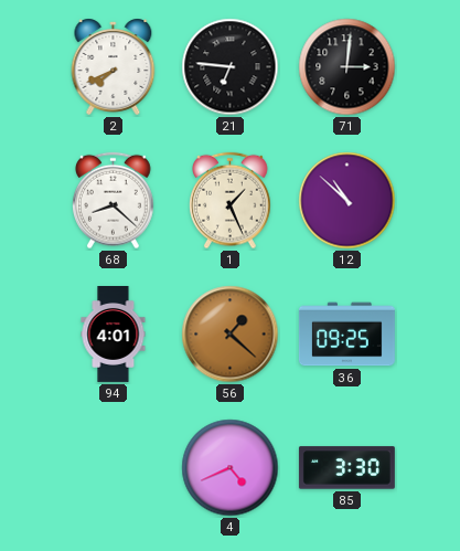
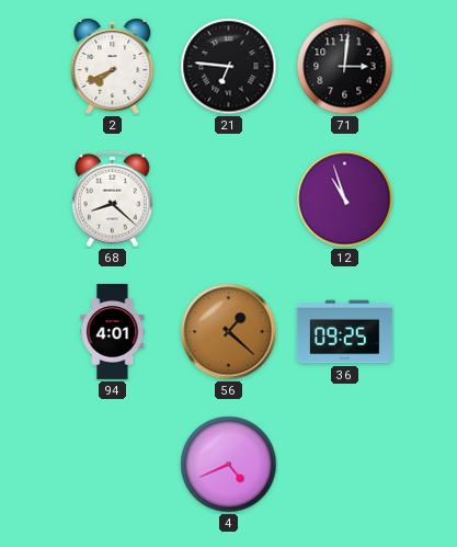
1: 1:26 -> none
12: 10:52 -> 10:57
85: 3:30 -> none
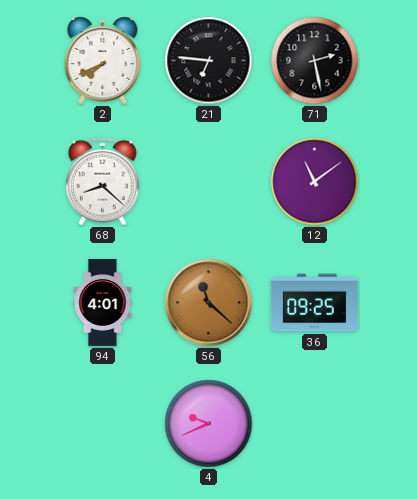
71: 3:01 -> 2:28
12: 10:57 -> 11:09
56: 1:22 -> 11:22
4: 4:41 -> 9:41
